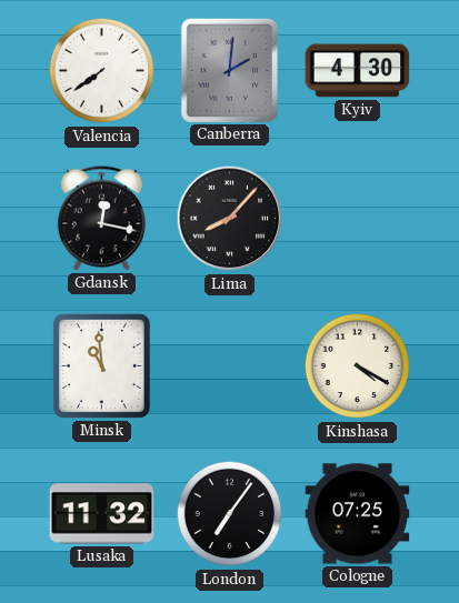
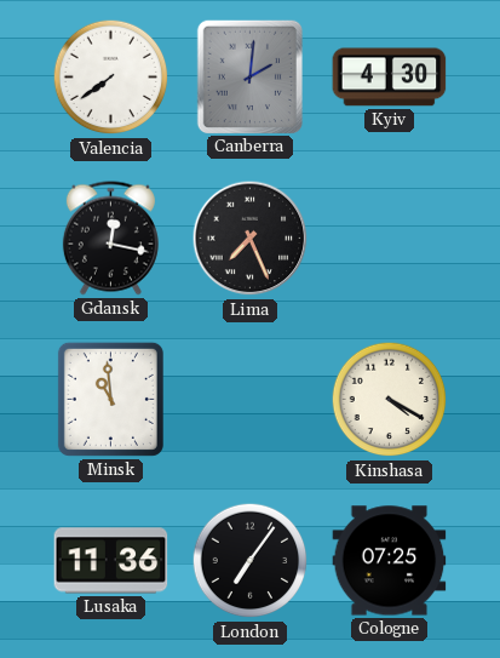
Lima: 8:07 -> 7:26
Lusaka: 11:32 -> 11:36
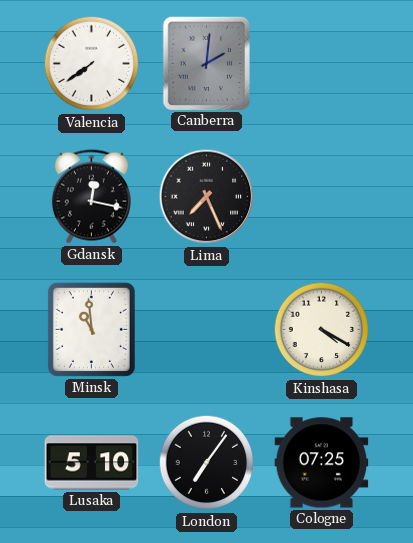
Kyiv: 4:30 -> none
Lusaka: 11:36 -> 5:10
